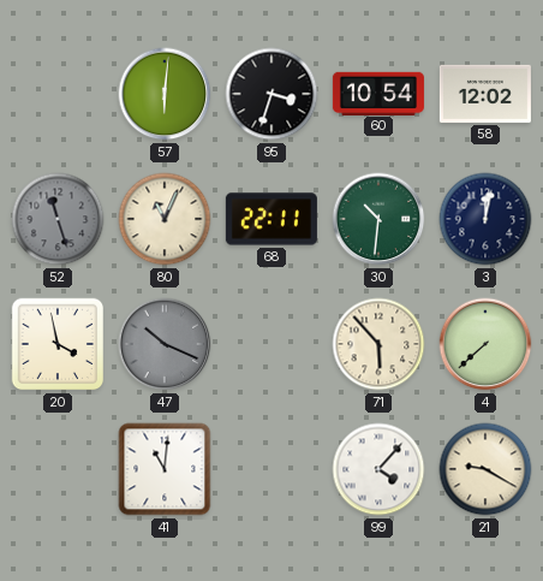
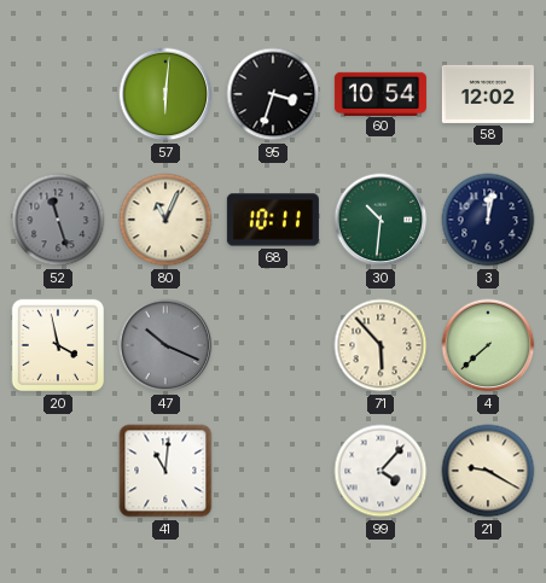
68: 22:11 -> 10:11
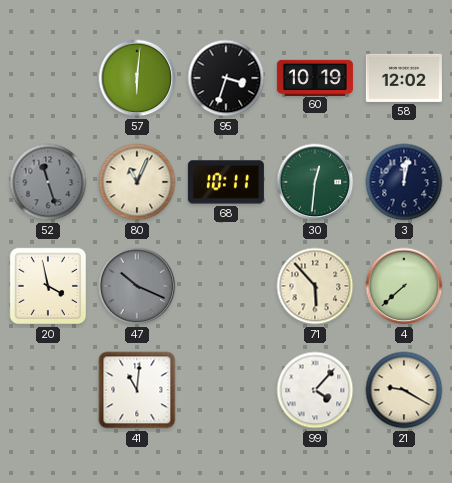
60: 10:54 -> 10:19
30: 10:31 -> 12:31
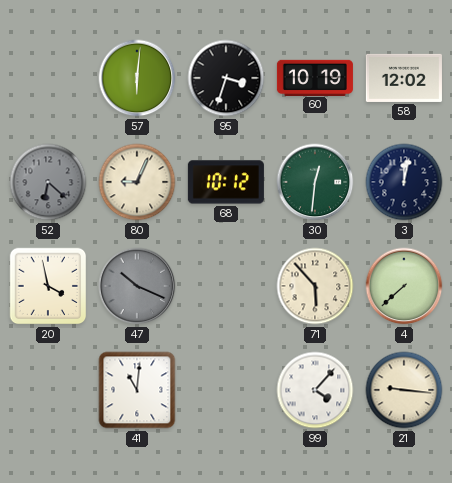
52: 11:27 -> 6:22
80: 11:04 -> 9:04
68: 10:11 -> 10:12
21: 9:20 -> 9:16
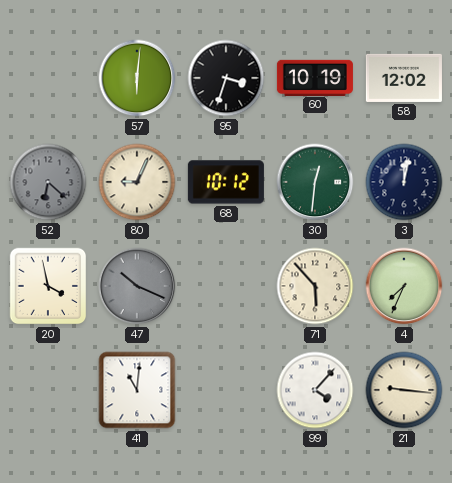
4: 7:38 -> 7:34
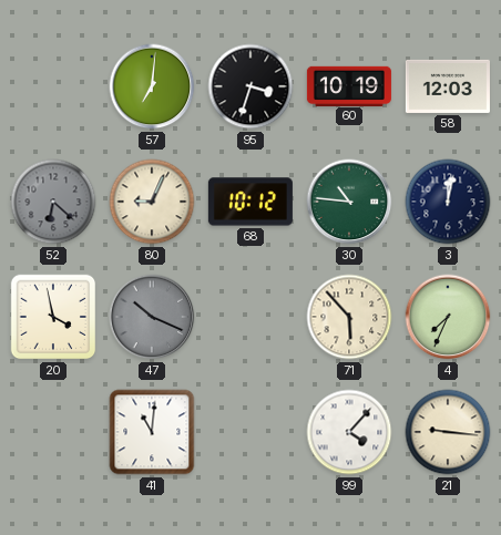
57: 6:01 -> 7:01
58: 12:02 -> 12:03
30: 12:31 -> 10:46
